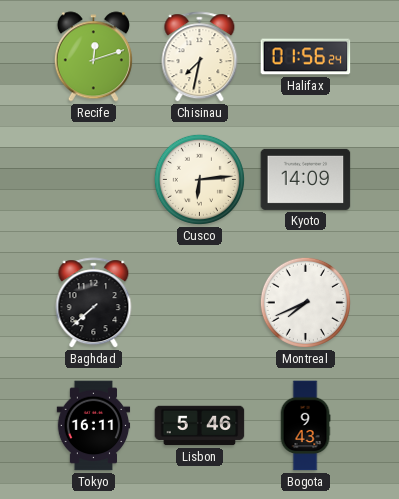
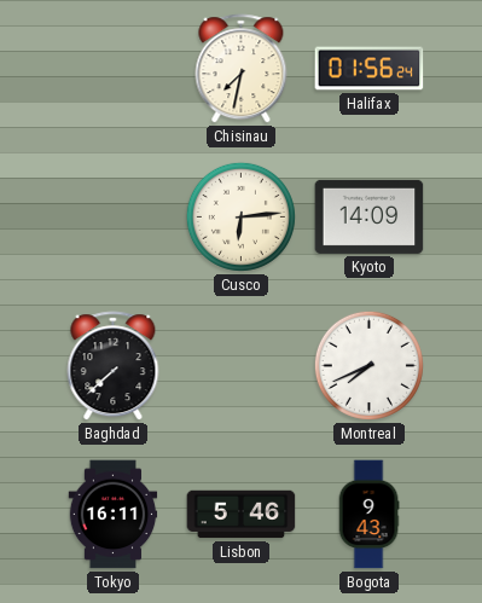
Recife: 12:12 -> none
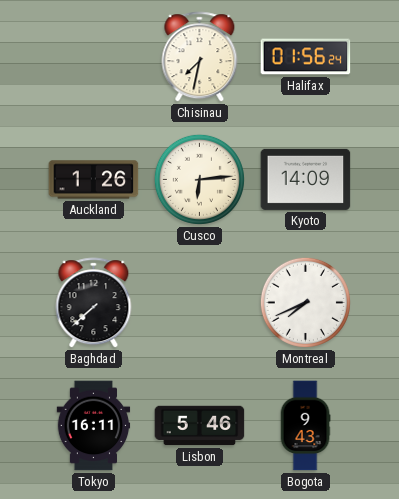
Auckland: none -> 1:26
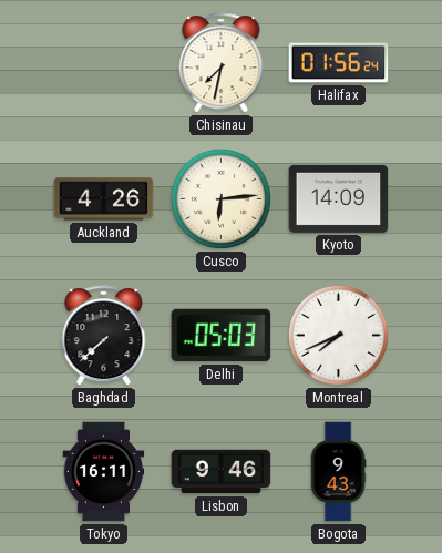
Auckland: 1:26 -> 4:26
Delhi: none -> 05:03
Lisbon: 5:46 -> 9:46
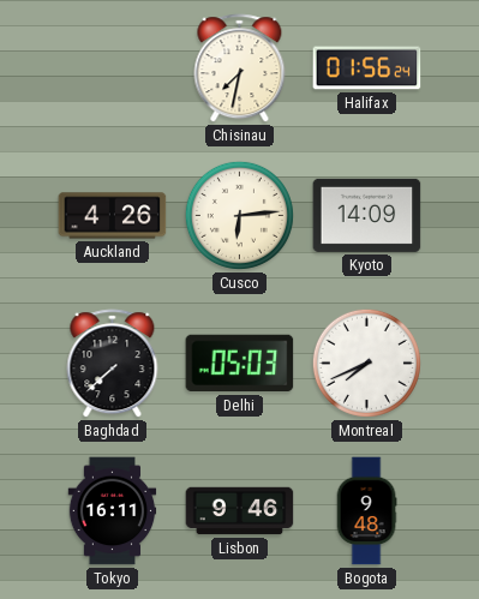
Bogota: 9:43 -> 9:48
